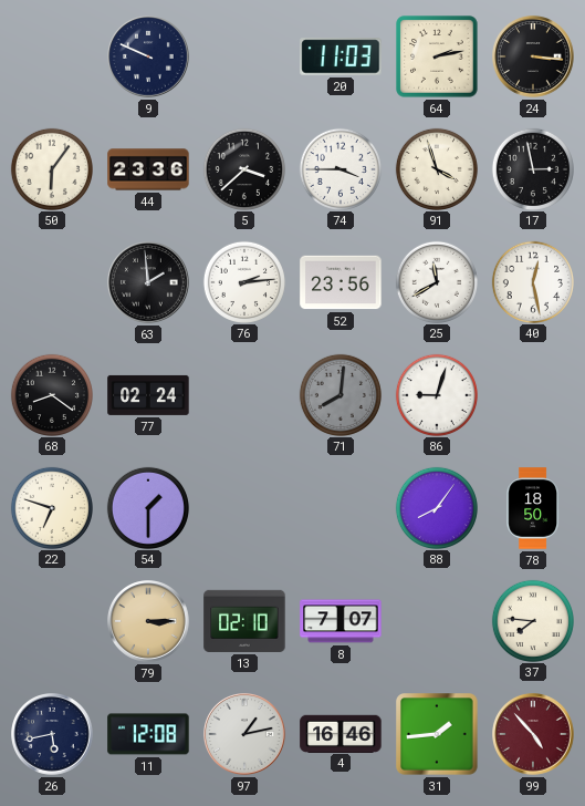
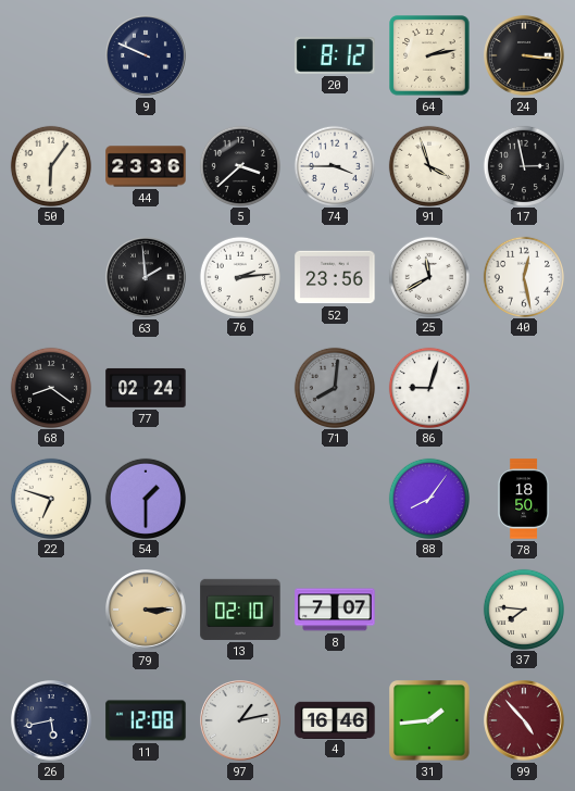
20: 11:03 -> 8:12
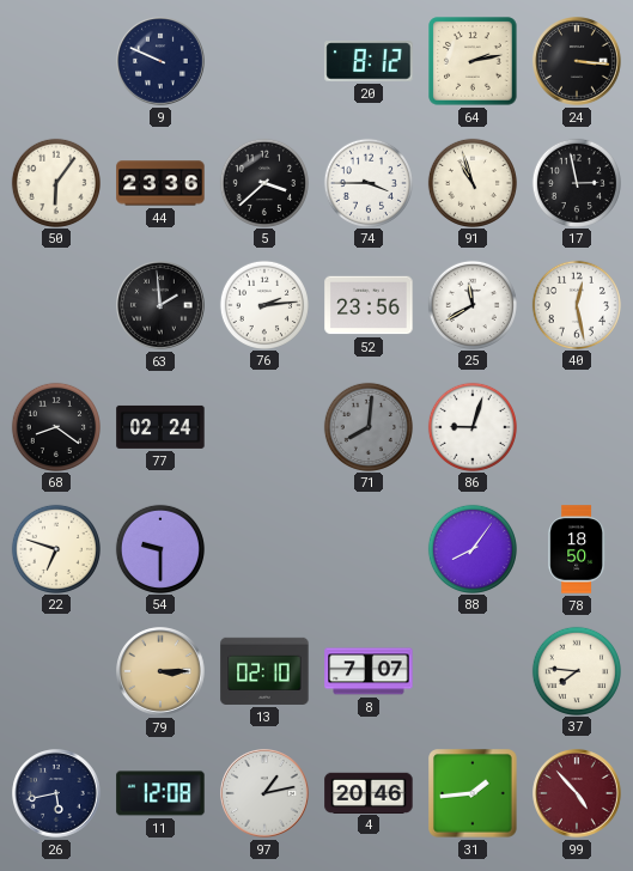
91: 3:57 -> 10:57
54: 1:30 -> 9:30
4: 16:46 -> 20:46
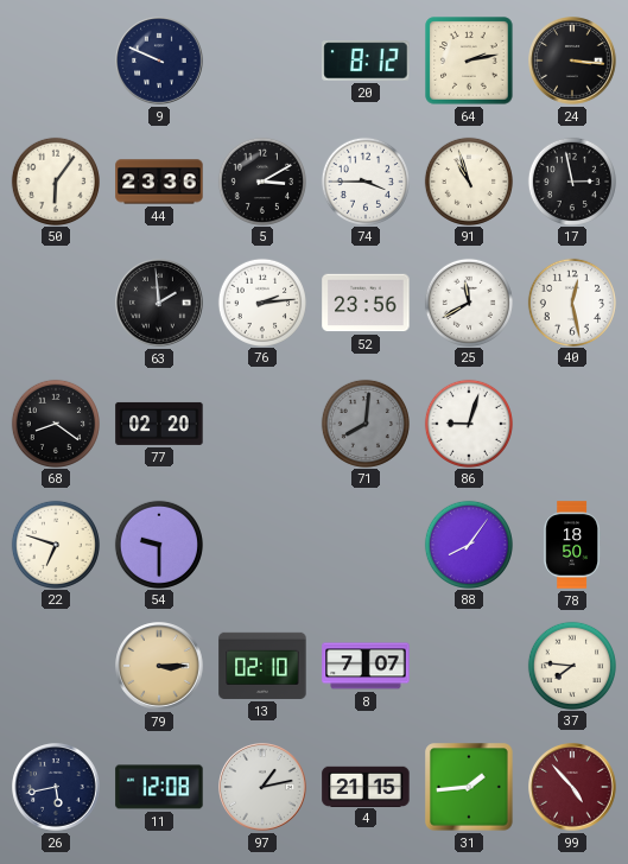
5: 3:38 -> 3:10
77: 02:24 -> 02:20
4: 20:46 -> 21:15
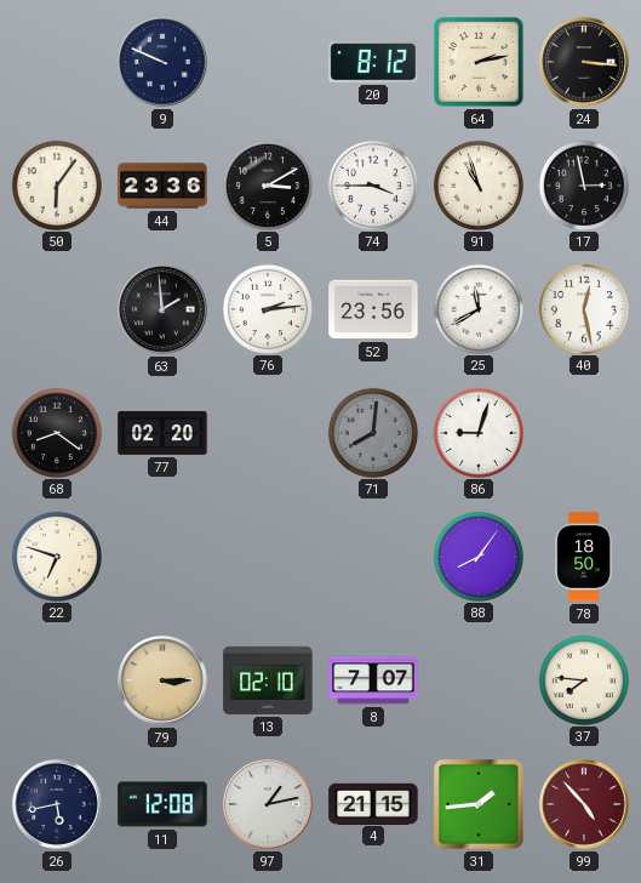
54: 9:30 -> none
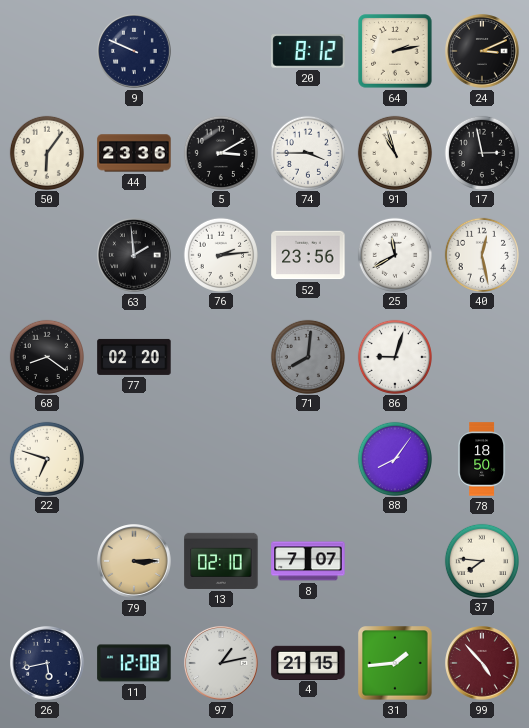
24: 3:16 -> 3:11
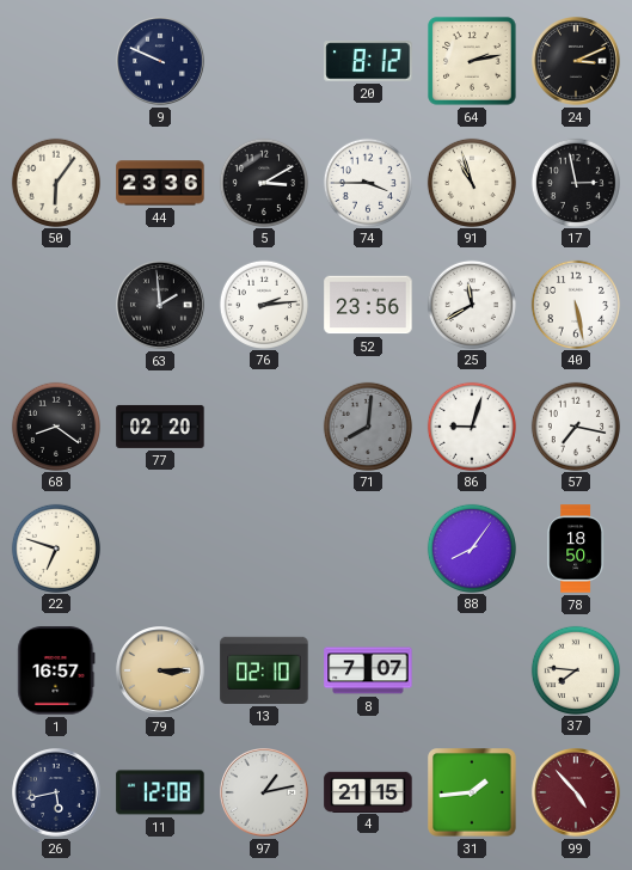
40: 12:28 -> 5:28
57: none -> 7:17
1: none -> 16:57
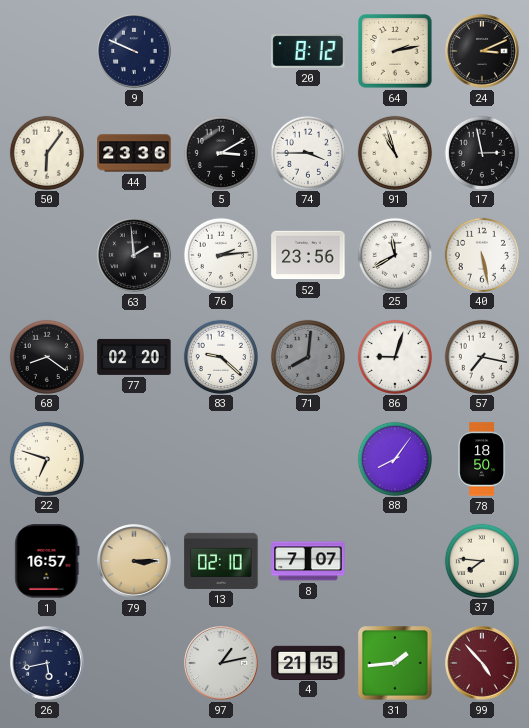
83: none -> 9:22
11: 12:08 -> none
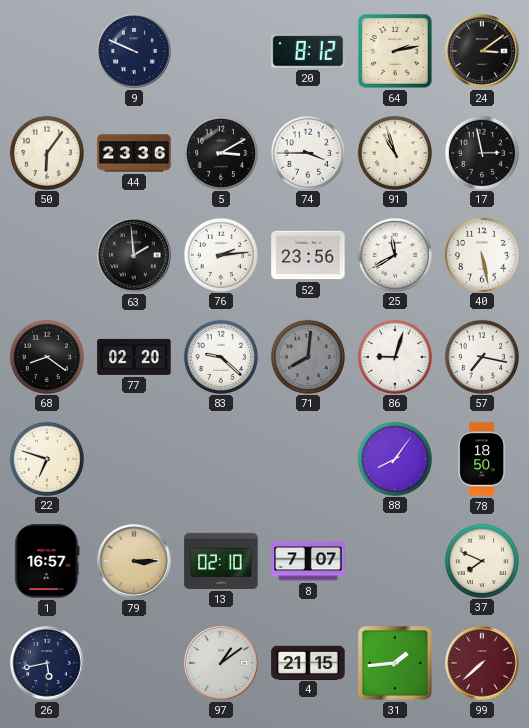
24: 3:11 -> 3:09
37: 7:46 -> 7:49
97: 1:13 -> 1:09
99: 4:53 -> 7:38
